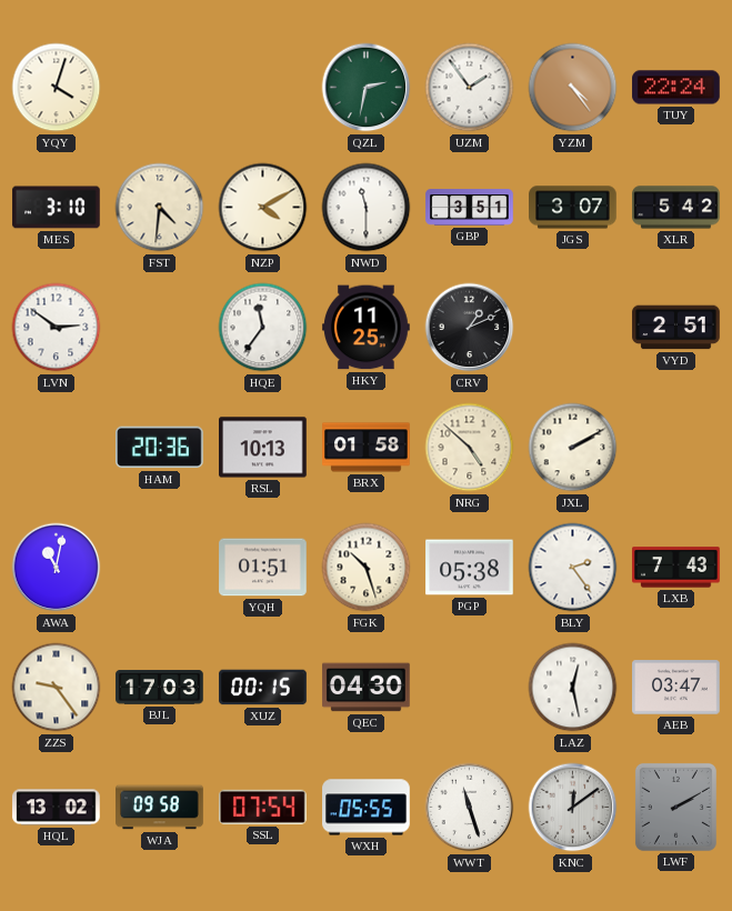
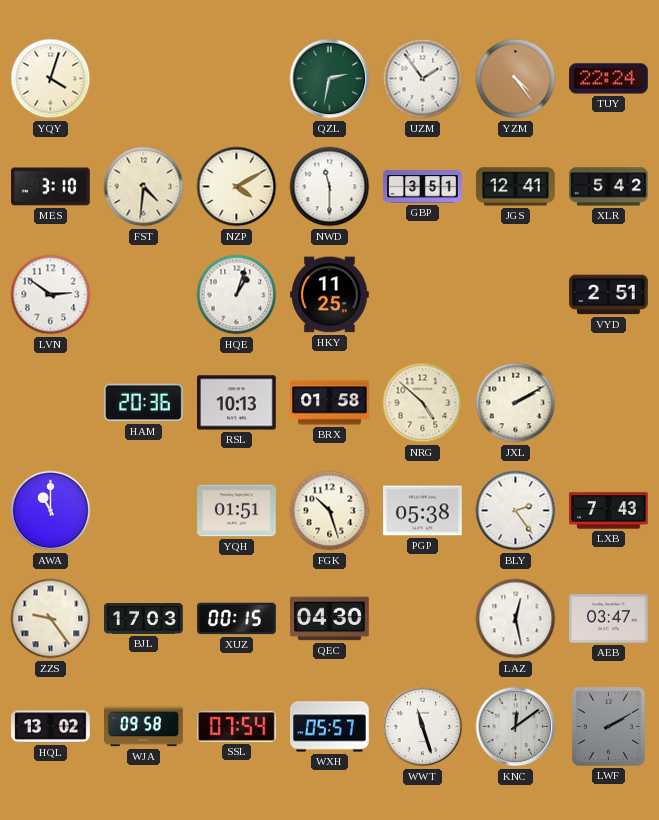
JGS: 3:07 -> 12:41
HQE: 11:36 -> 1:03
CRV: 1:11 -> none
AWA: 11:02 -> 11:00
WXH: 05:55 -> 05:57
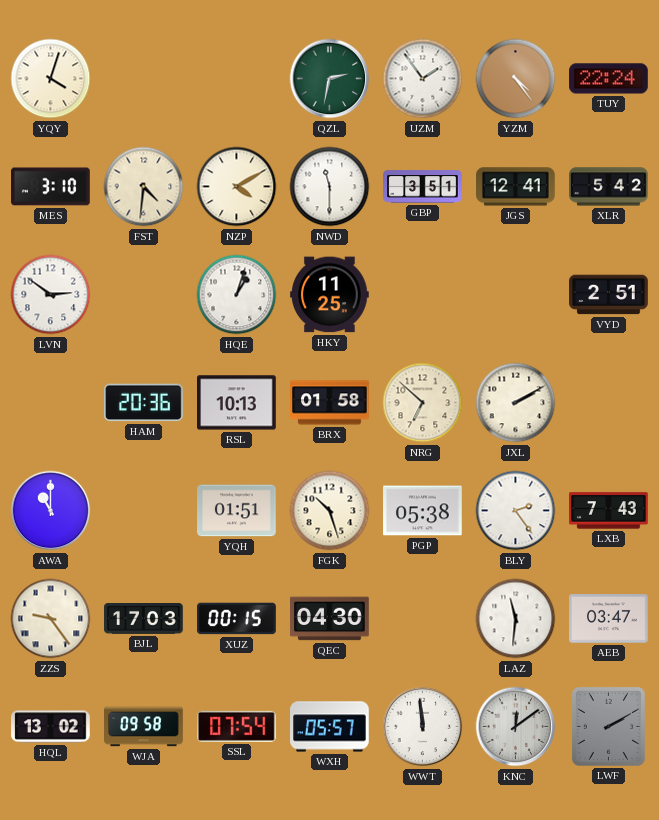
NRG: 4:52 -> 6:52
LAZ: 12:28 -> 11:31
WWT: 11:27 -> 11:59
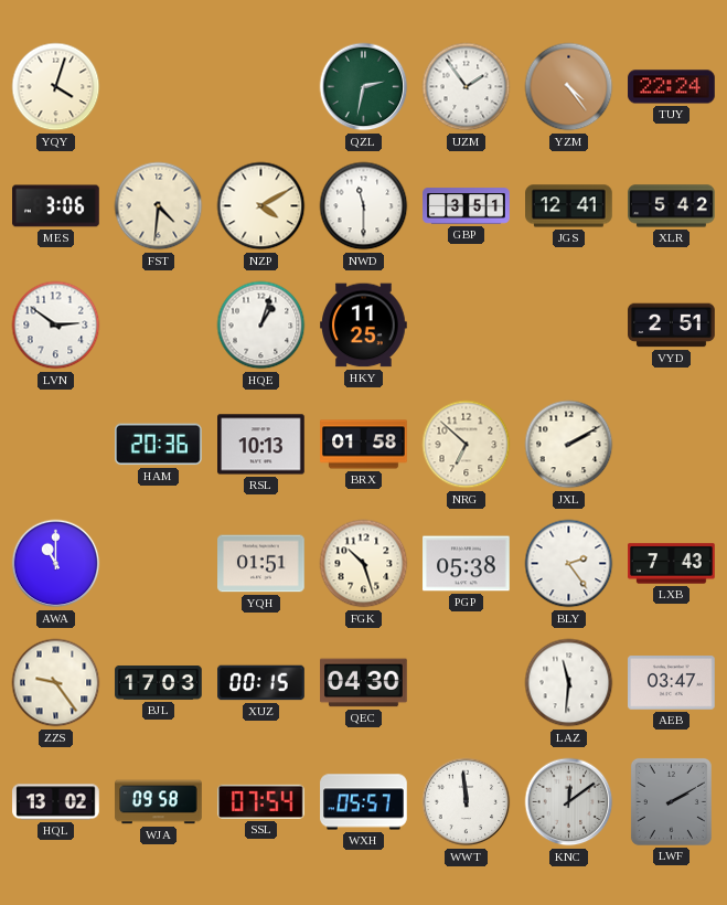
MES: 3:10 -> 3:06
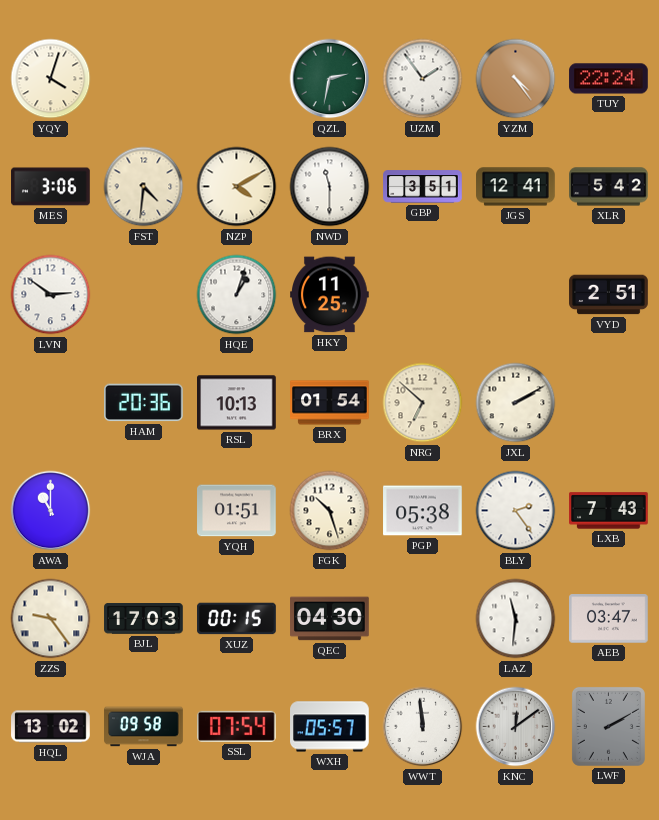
BRX: 01:58 -> 01:54
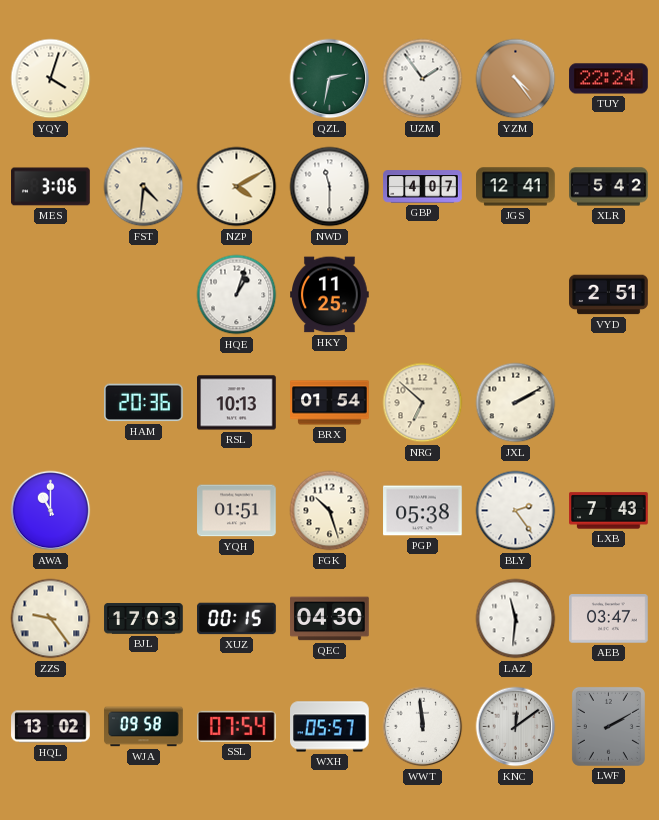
GBP: 3:51 -> 4:07
LVN: 2:51 -> none
